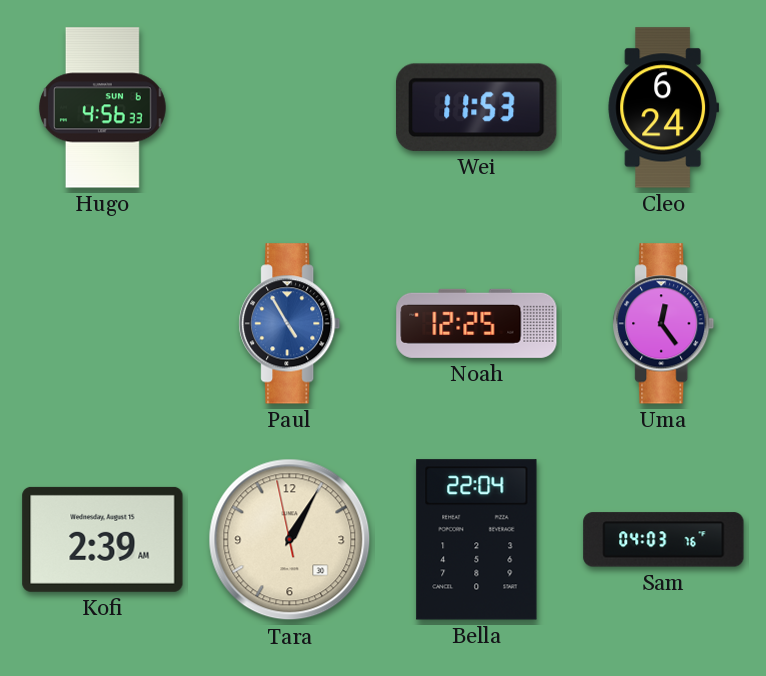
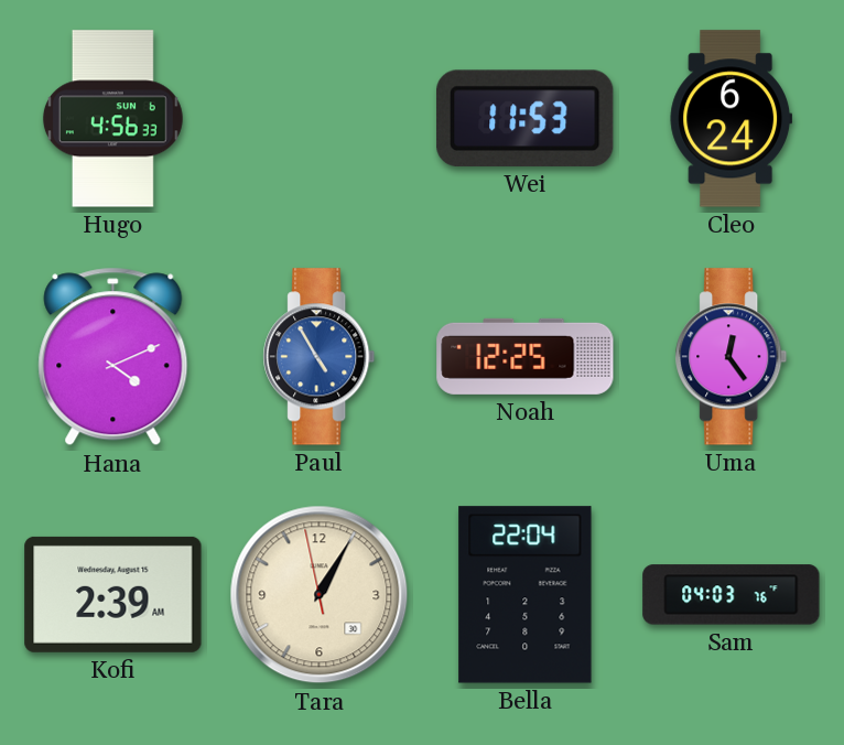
Hana: none -> 4:11
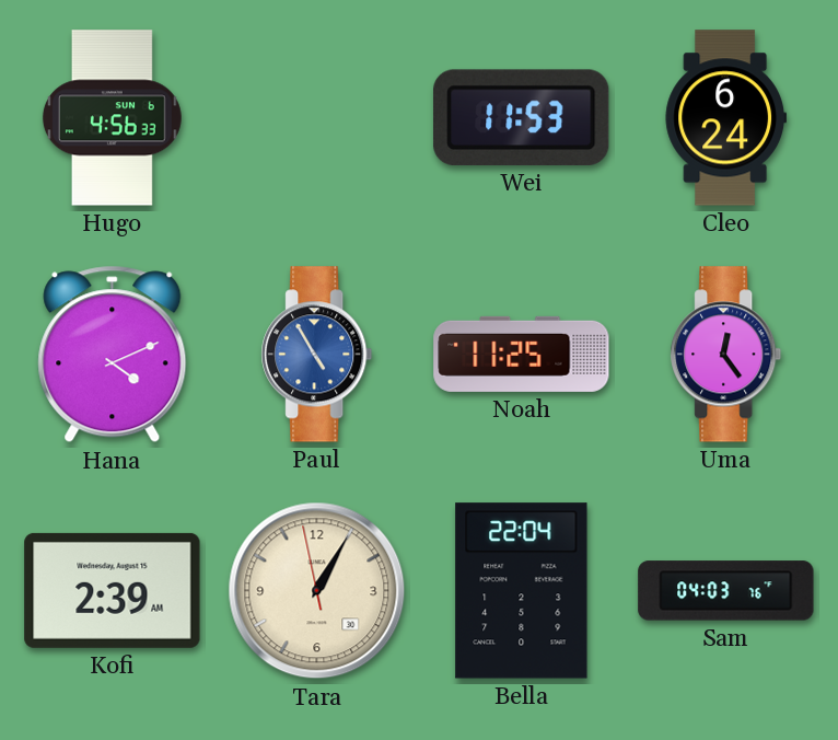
Noah: 12:25 -> 11:25
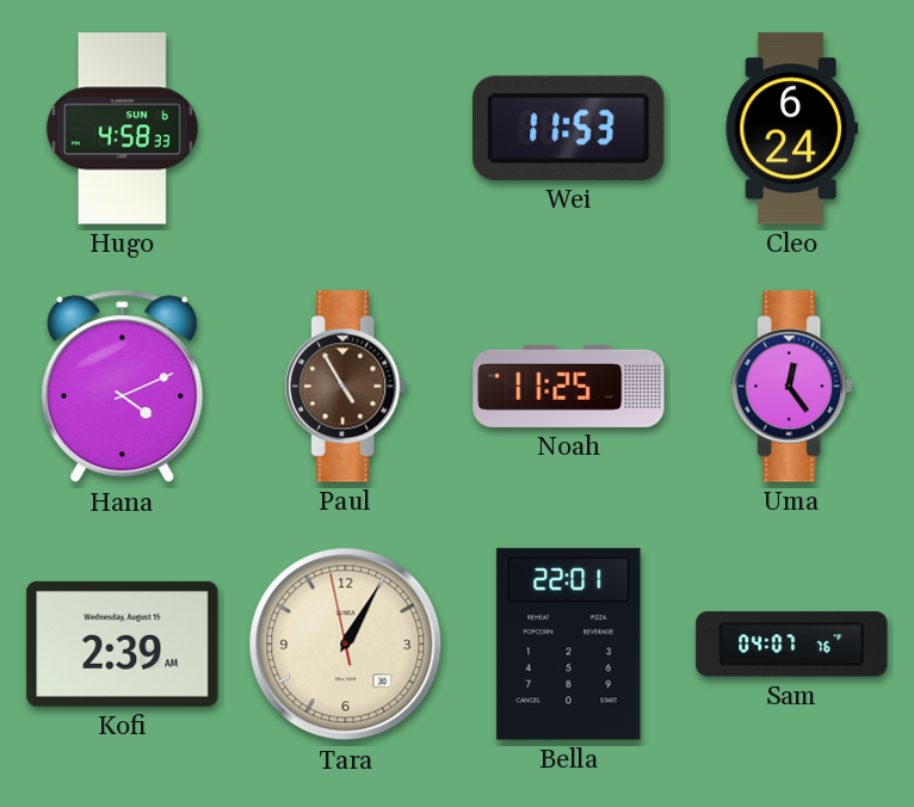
Hugo: 4:56 -> 4:58
Paul dial: blue -> brown
Bella: 22:04 -> 22:01
Sam: 04:03 -> 04:07
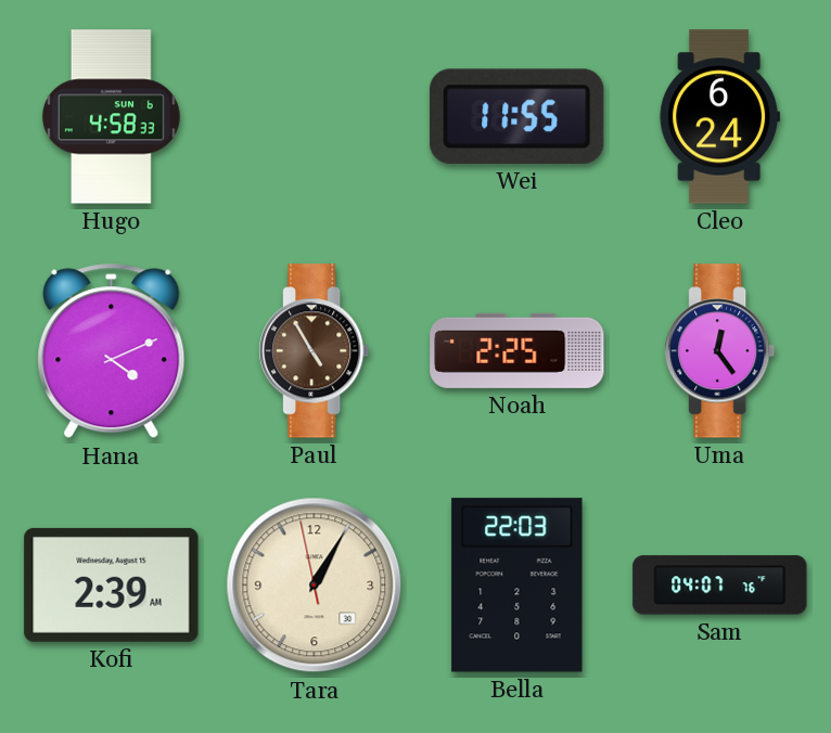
Wei: 11:53 -> 11:55
Noah: 11:25 -> 2:25
Bella: 22:01 -> 22:03
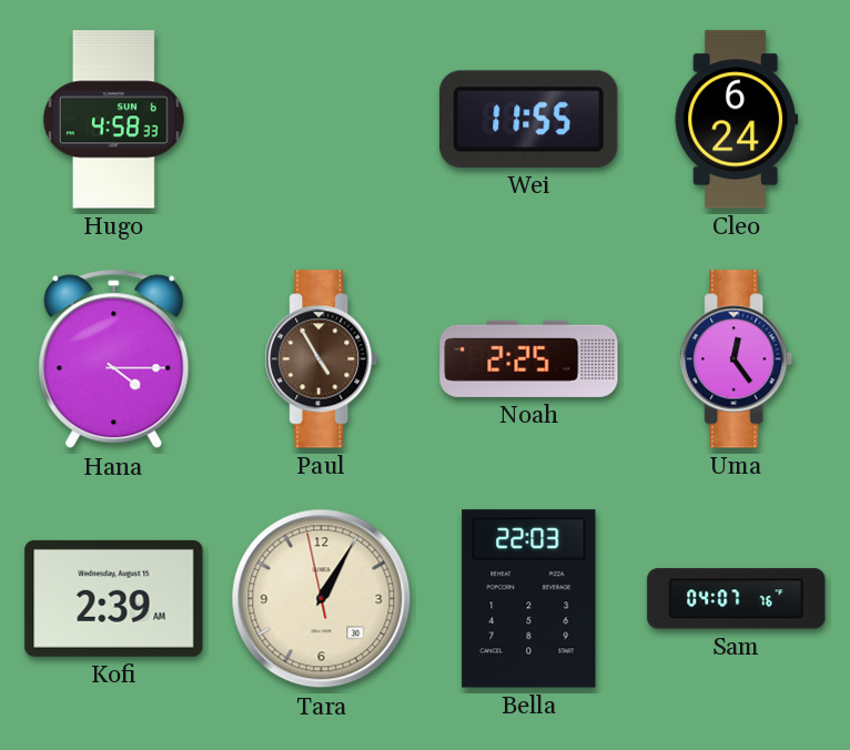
Hana: 4:11 -> 4:15
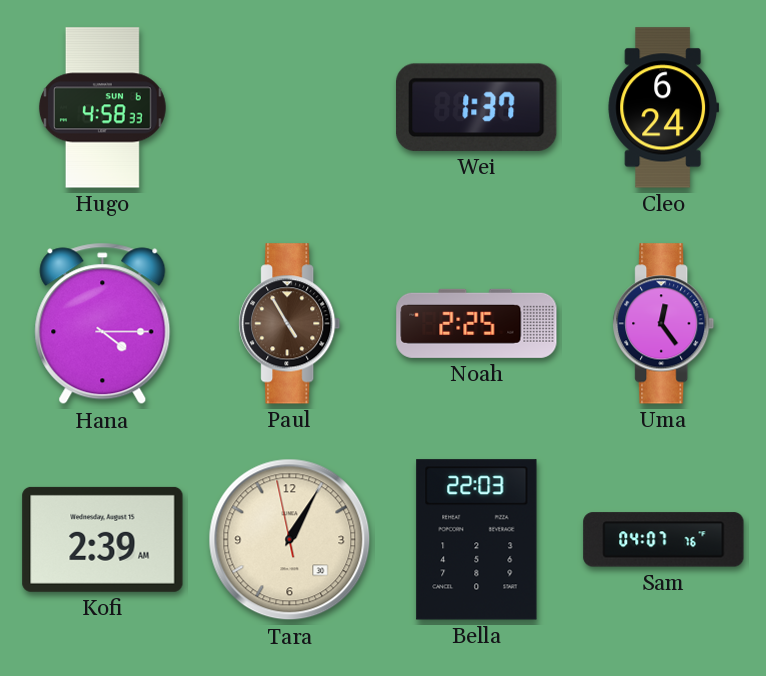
Wei: 11:55 -> 1:37
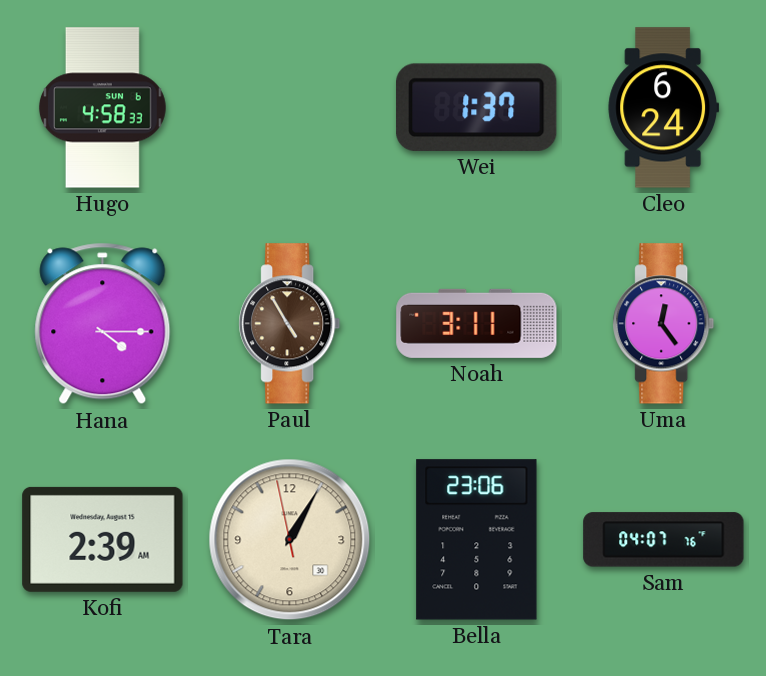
Noah: 2:25 -> 3:11
Bella: 22:03 -> 23:06
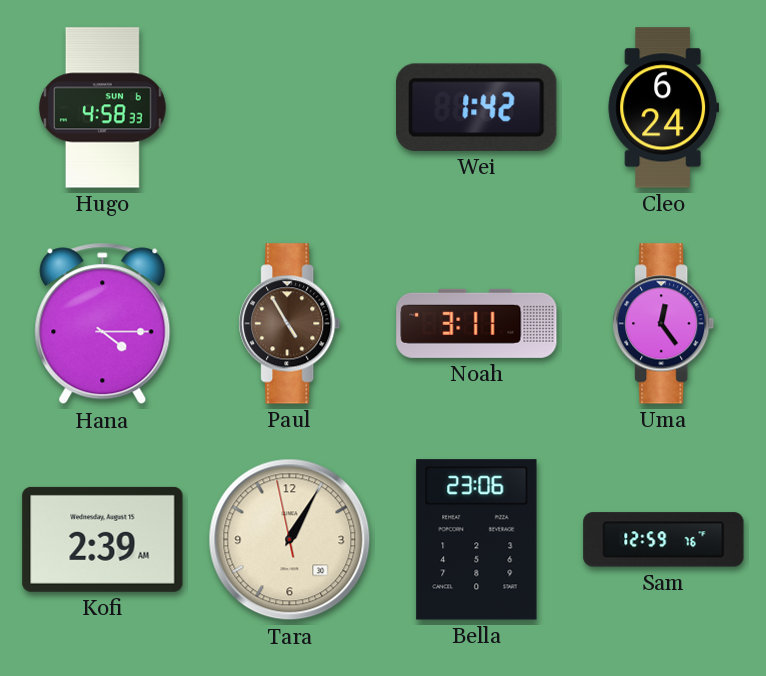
Wei: 1:37 -> 1:42
Sam: 04:07 -> 12:59
